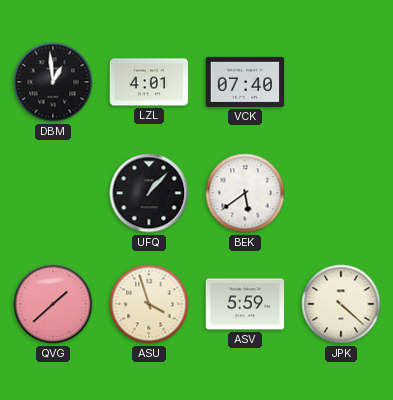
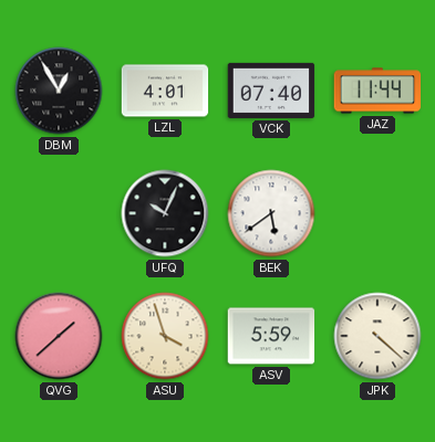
DBM: 12:59 -> 12:55
JAZ: none -> 11:44
UFQ: 1:07 -> 10:04
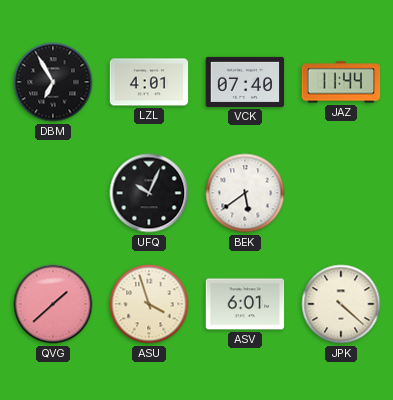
DBM: 12:55 -> 6:55
ASV: 5:59 -> 6:01
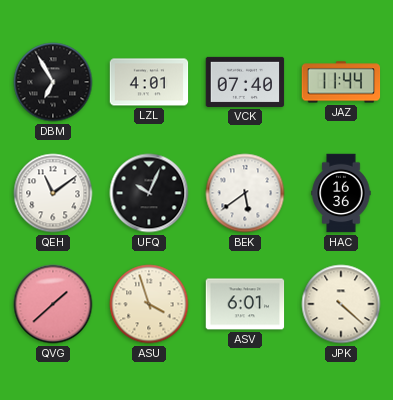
QEH: none -> 11:09
HAC: none -> 16:36
